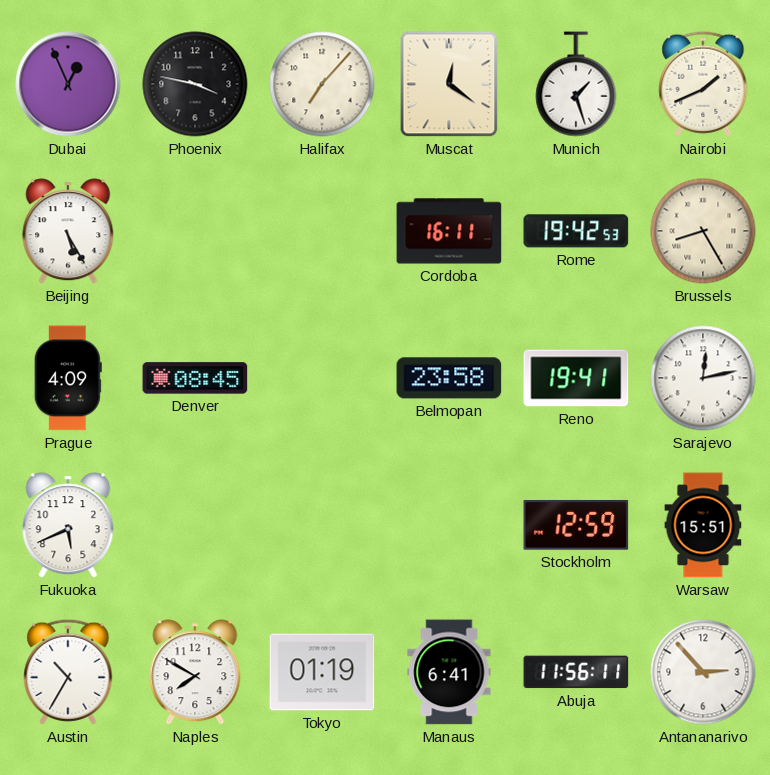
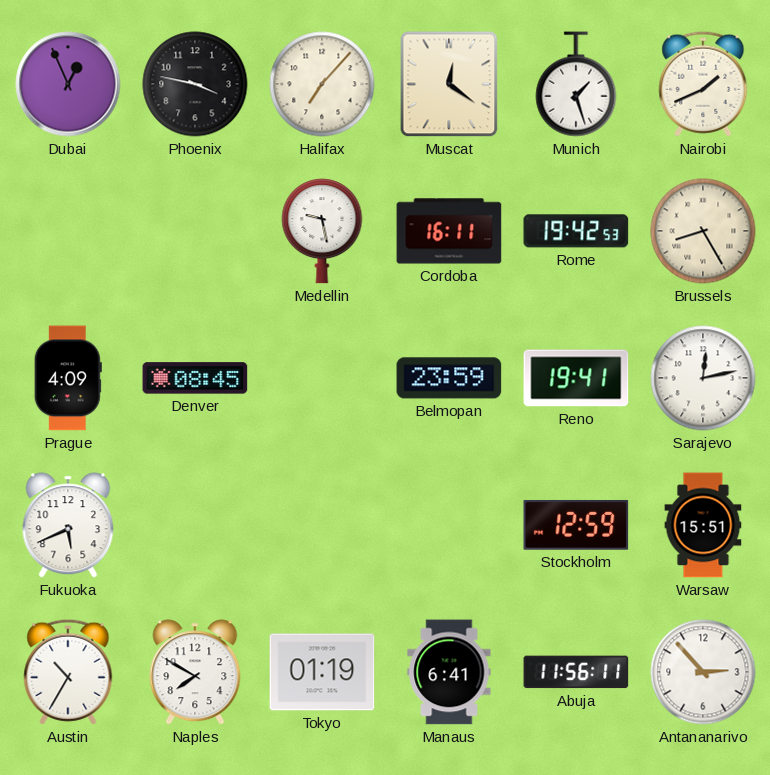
Beijing: 5:25 -> none
Medellin: none -> 9:28
Belmopan: 23:58 -> 23:59
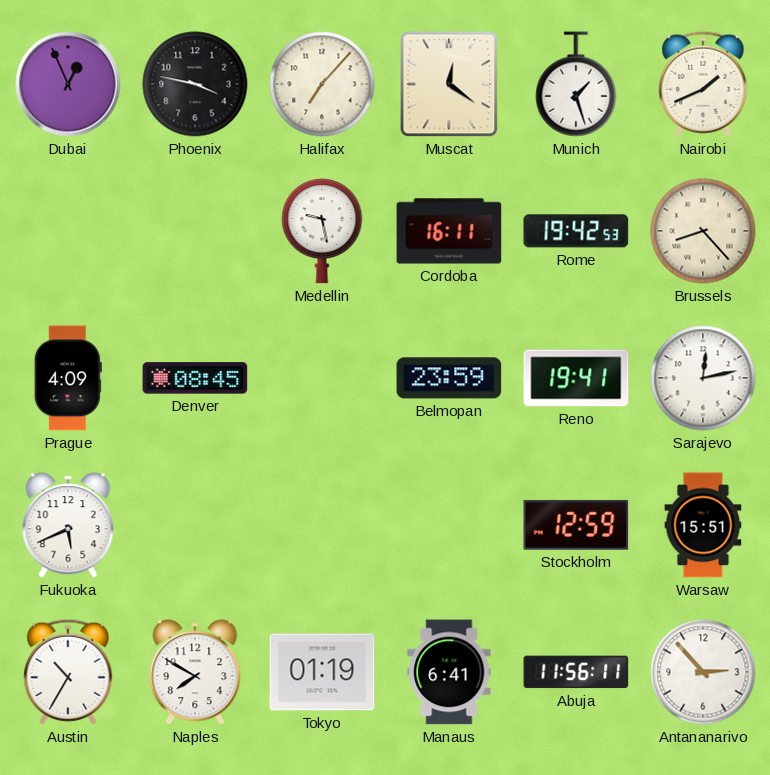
Brussels: 8:25 -> 8:23
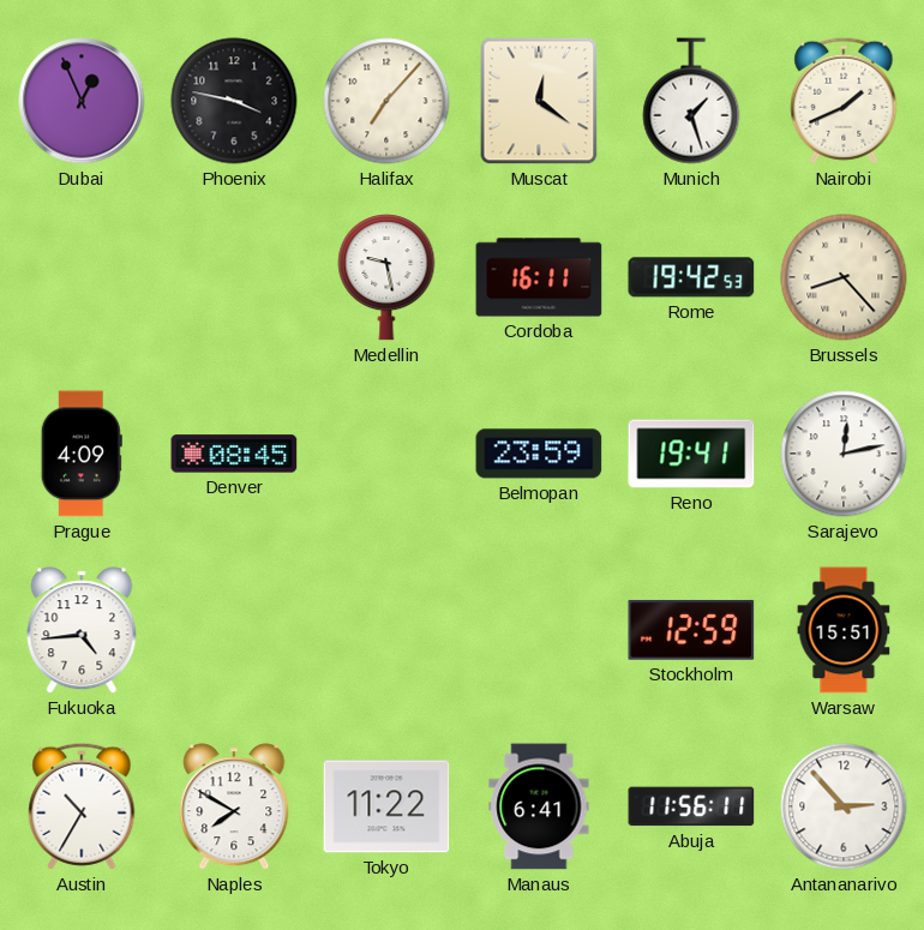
Fukuoka: 5:41 -> 4:44
Tokyo: 01:19 -> 11:22
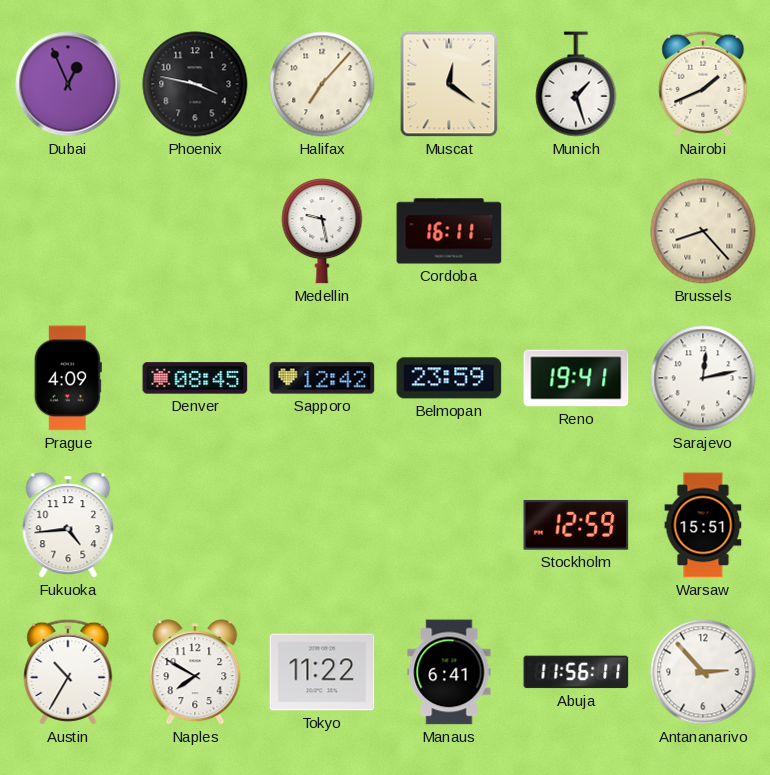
Rome: 19:42 -> none
Sapporo: none -> 12:42
